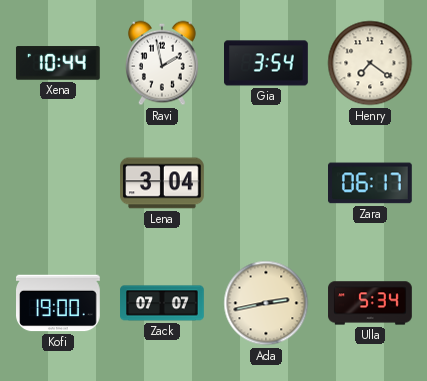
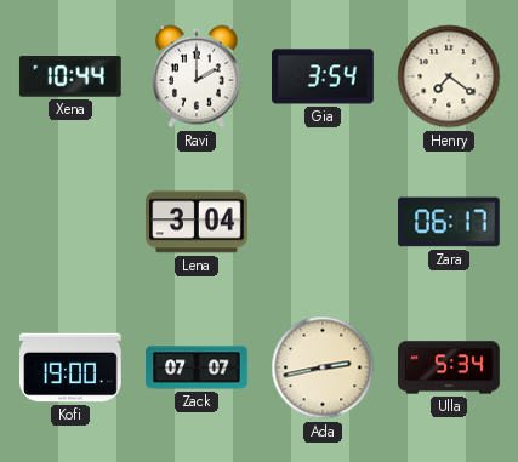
Ravi: 1:58 -> 2:00
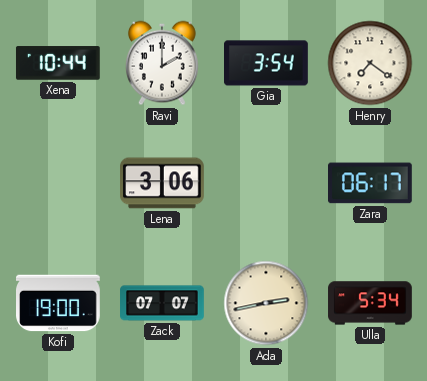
Lena: 3:04 -> 3:06
